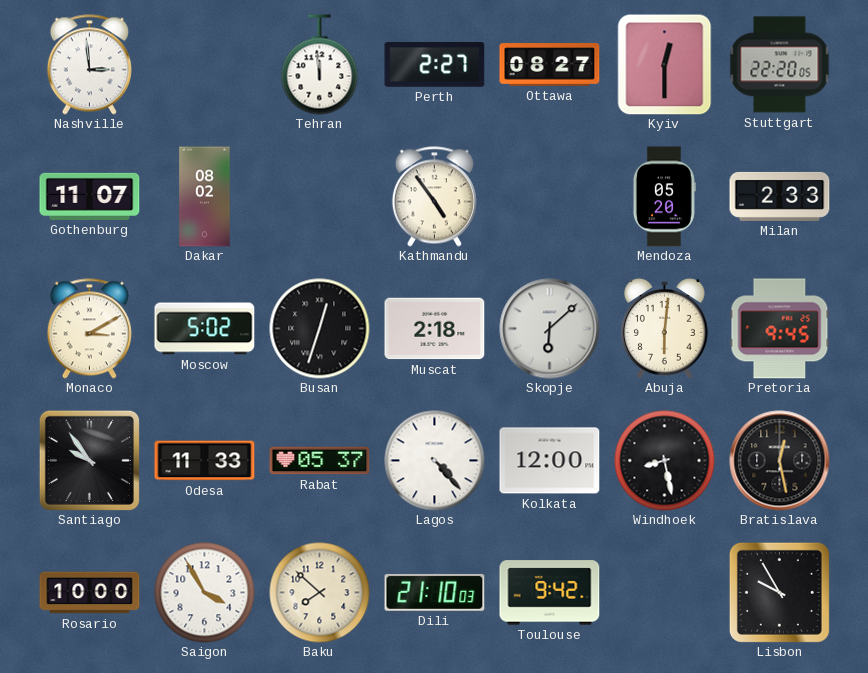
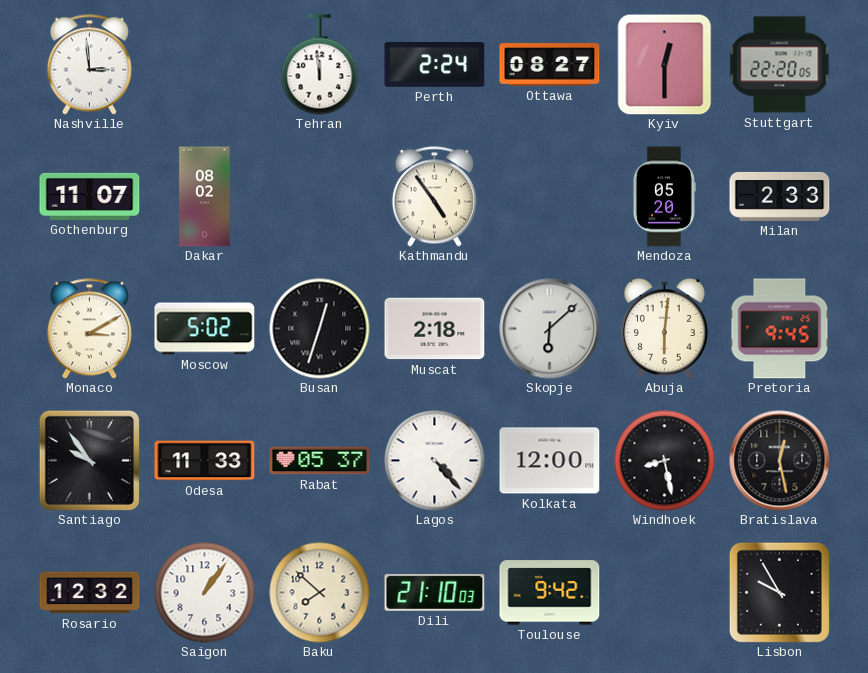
Perth: 2:27 -> 2:24
Rosario: 10:00 -> 12:32
Saigon: 3:55 -> 1:06
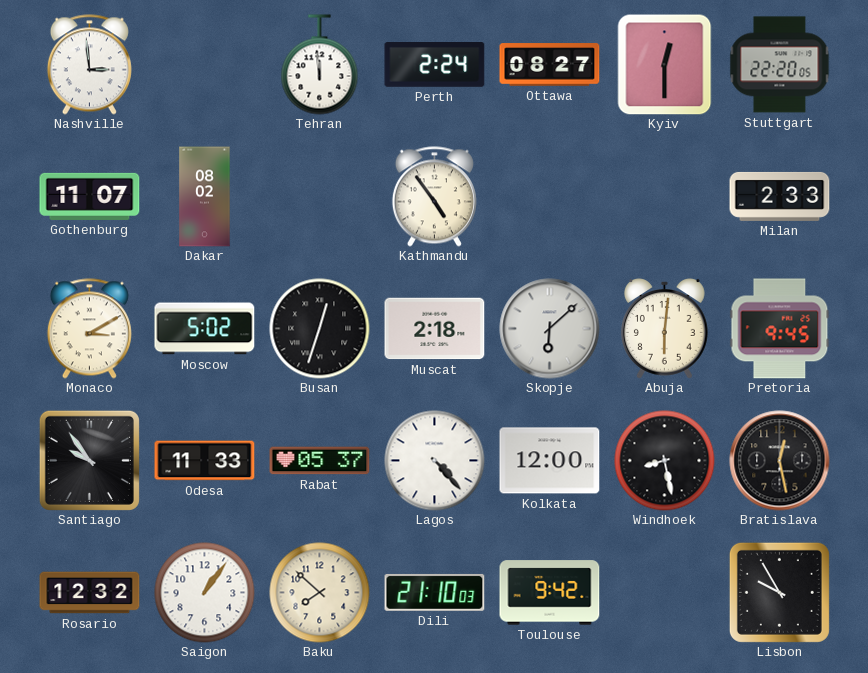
Mendoza: 05:20 -> none
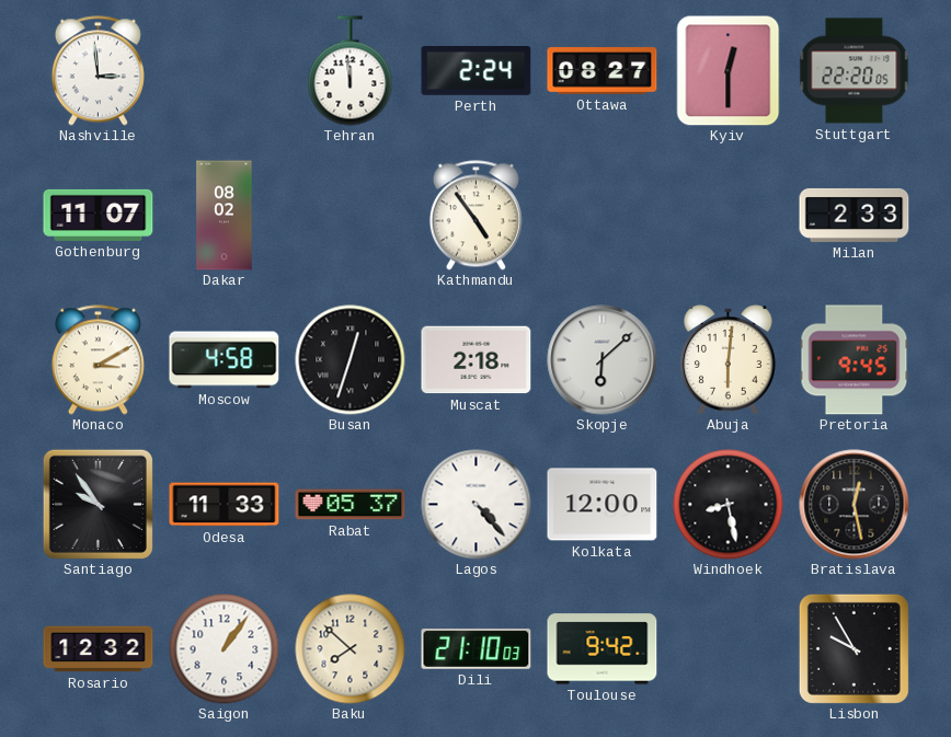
Moscow: 5:02 -> 4:58
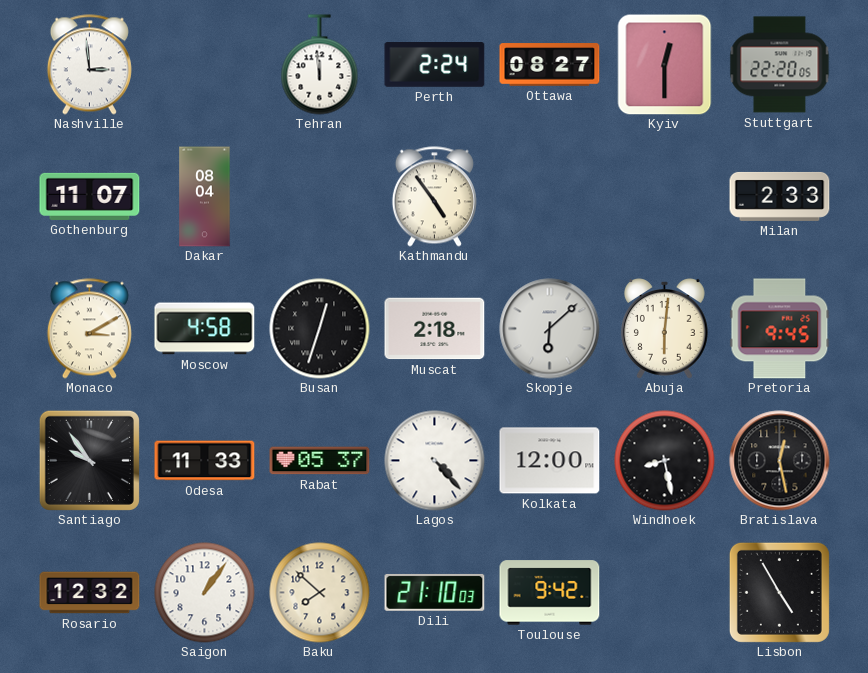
Dakar: 08:02 -> 08:04
Lisbon: 9:55 -> 4:55
